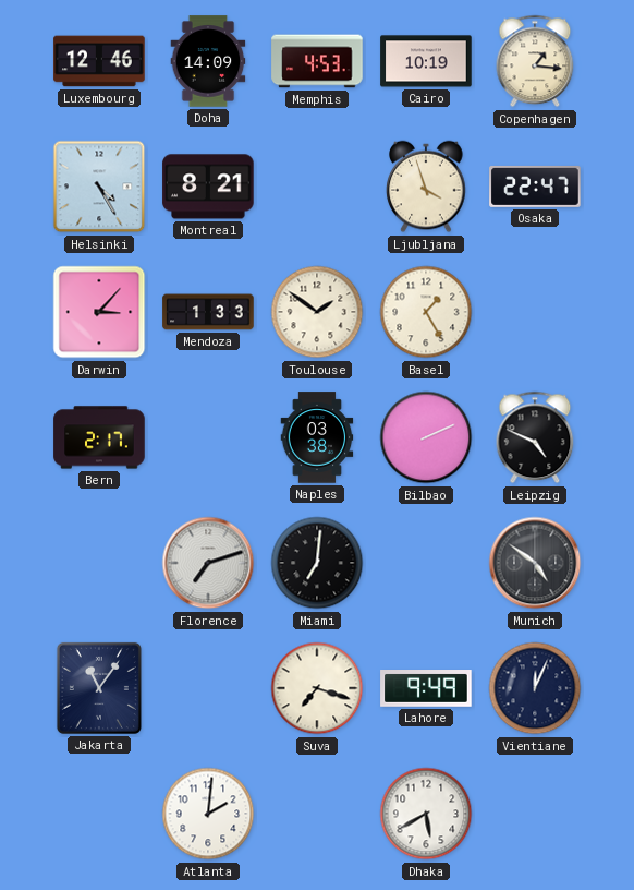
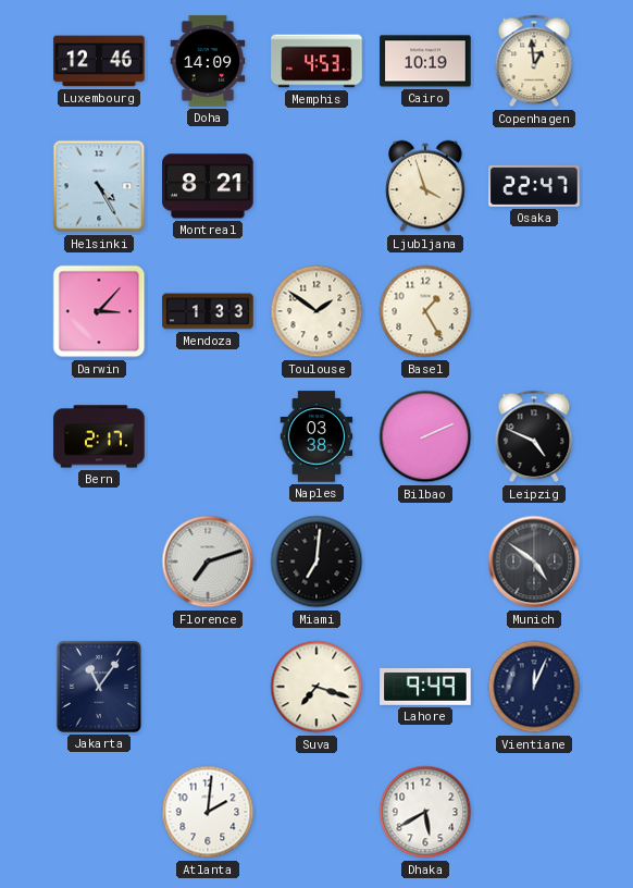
Copenhagen: 1:16 -> 12:59
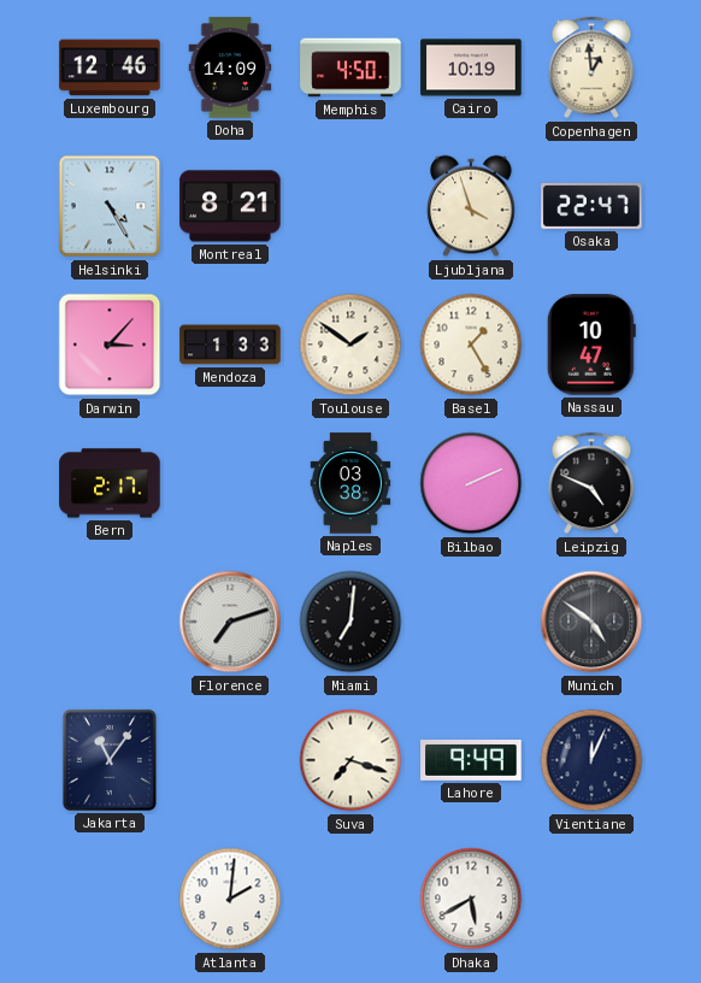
Memphis: 4:53 -> 4:50
Nassau: none -> 10:47
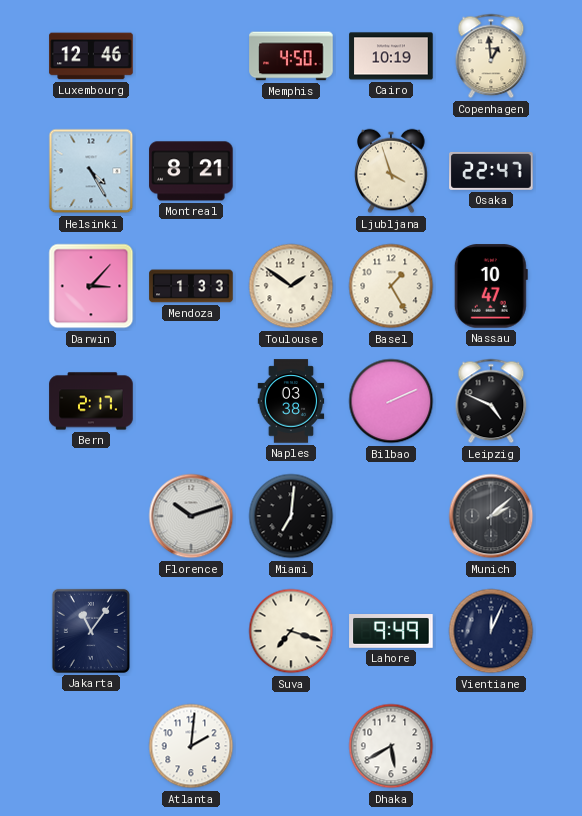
Doha: 14:09 -> none
Florence: 7:12 -> 10:12
Munich: 4:51 -> 2:08
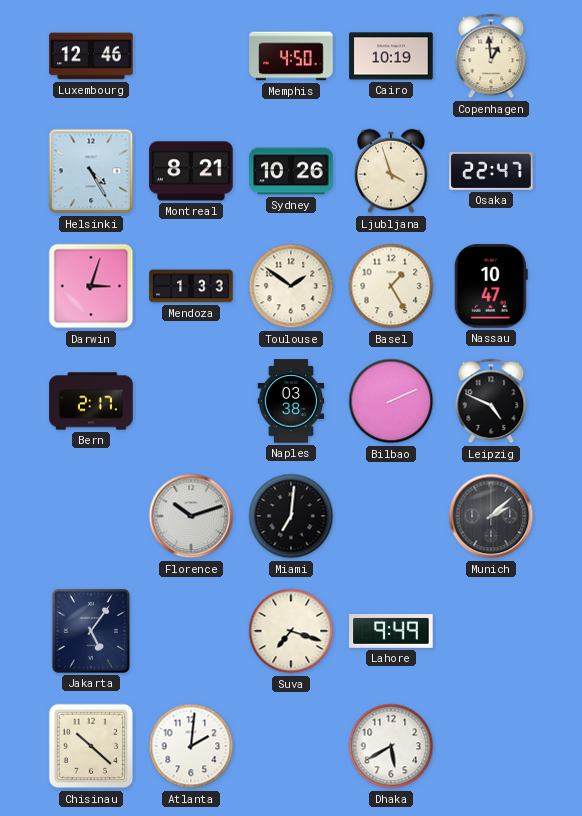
Sydney: none -> 10:26
Darwin: 3:07 -> 3:03
Jakarta: 11:06 -> 5:06
Vientiane: 12:04 -> none
Chisinau: none -> 10:22
